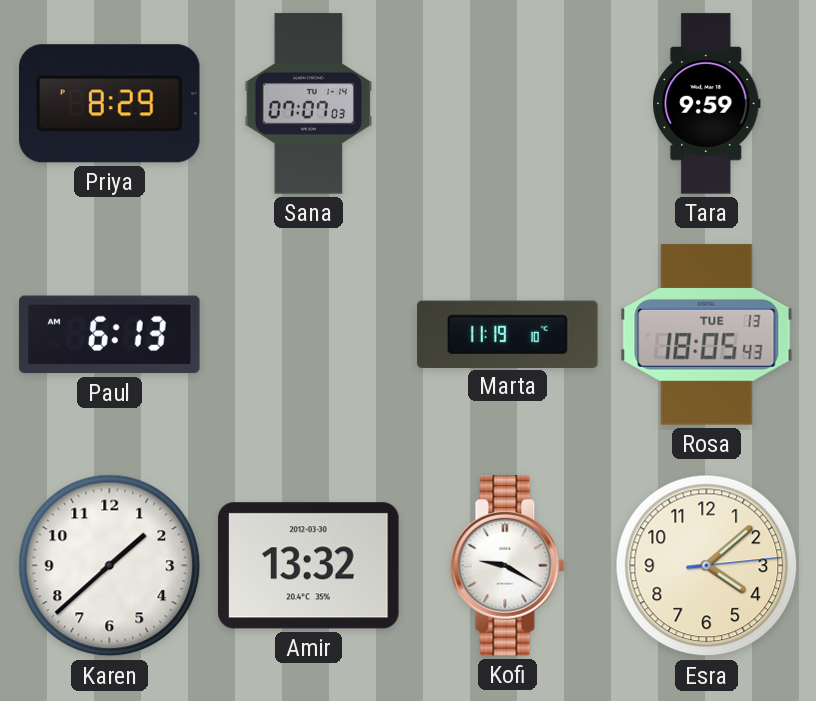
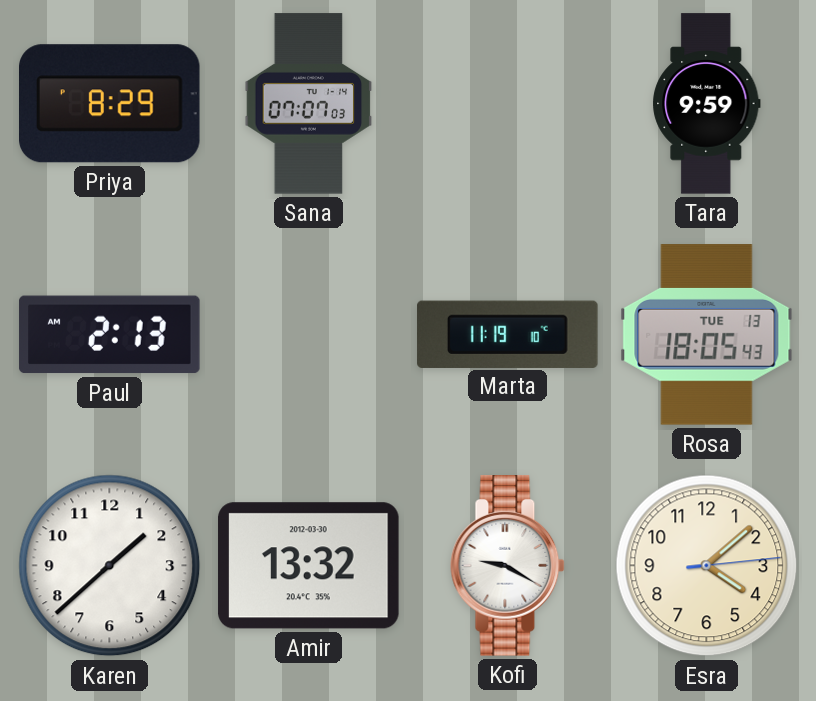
Paul: 6:13 -> 2:13
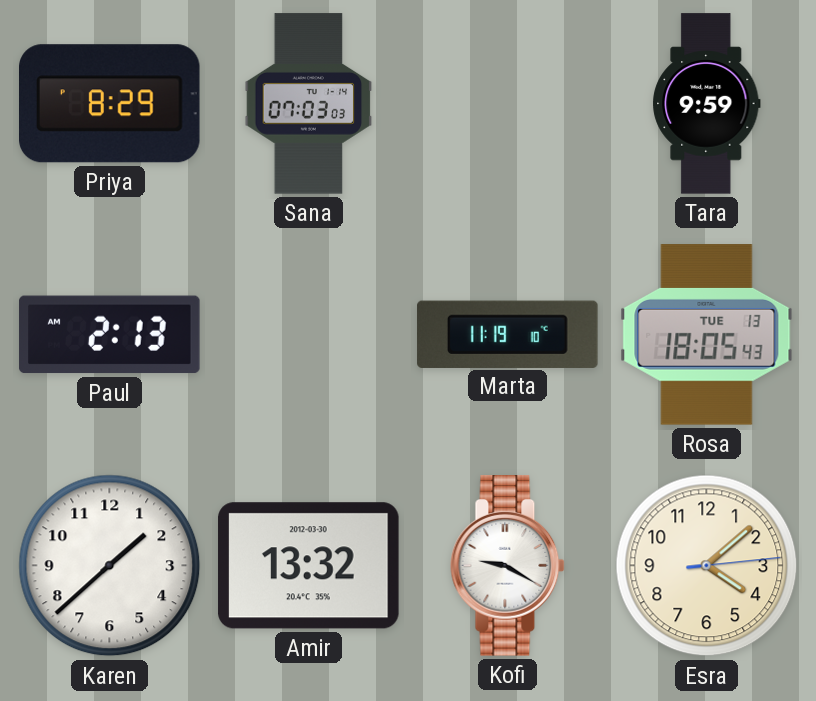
Sana: 07:07 -> 07:03
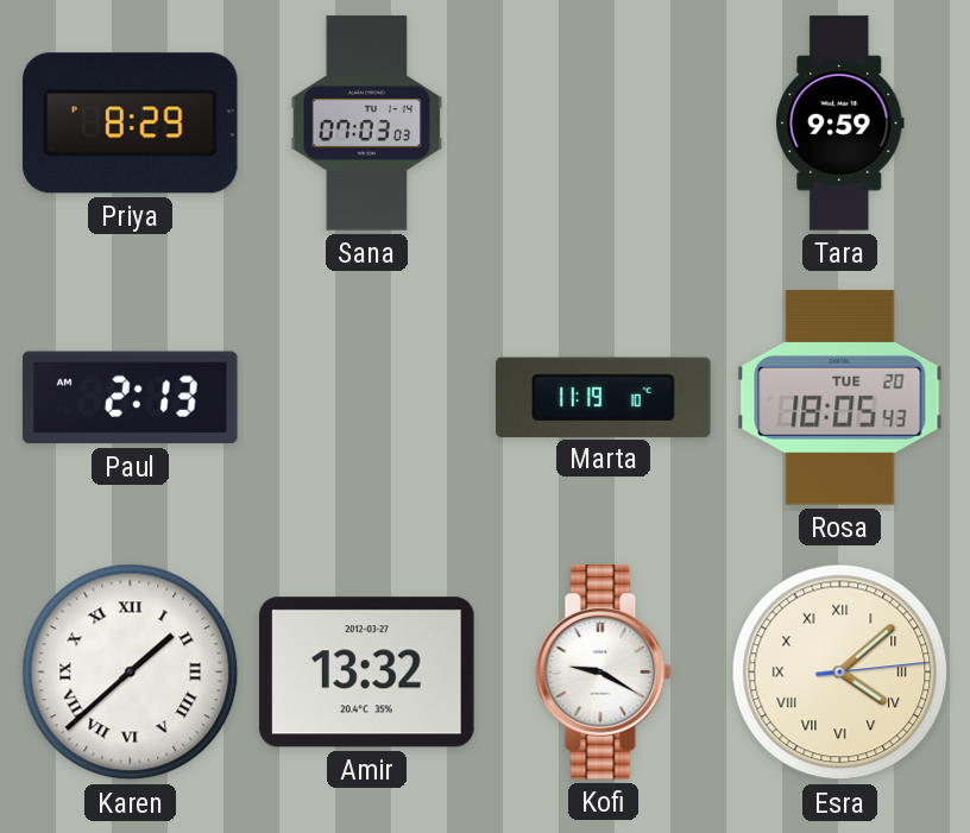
Rosa date: TUE 13 -> TUE 20
Karen numerals: Arabic -> Roman
Amir date: 2012-03-30 -> 2012-03-27
Esra numerals: Arabic -> Roman
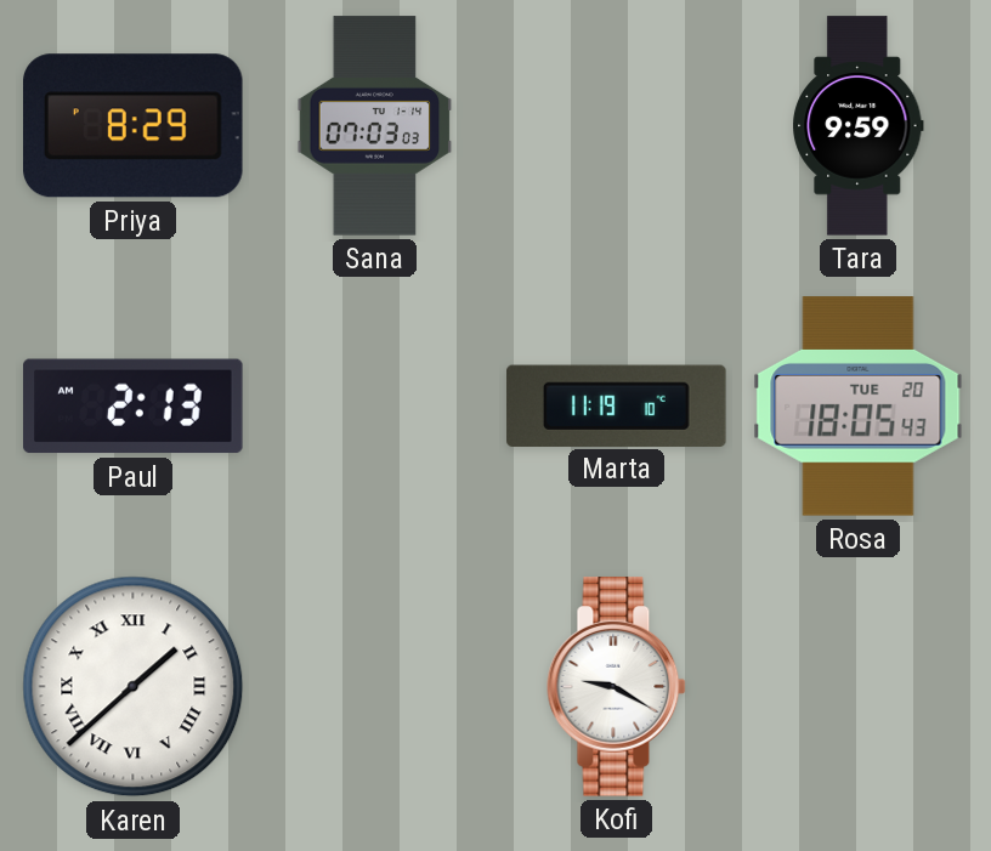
Amir: 13:32 -> none
Esra: 4:08 -> none
